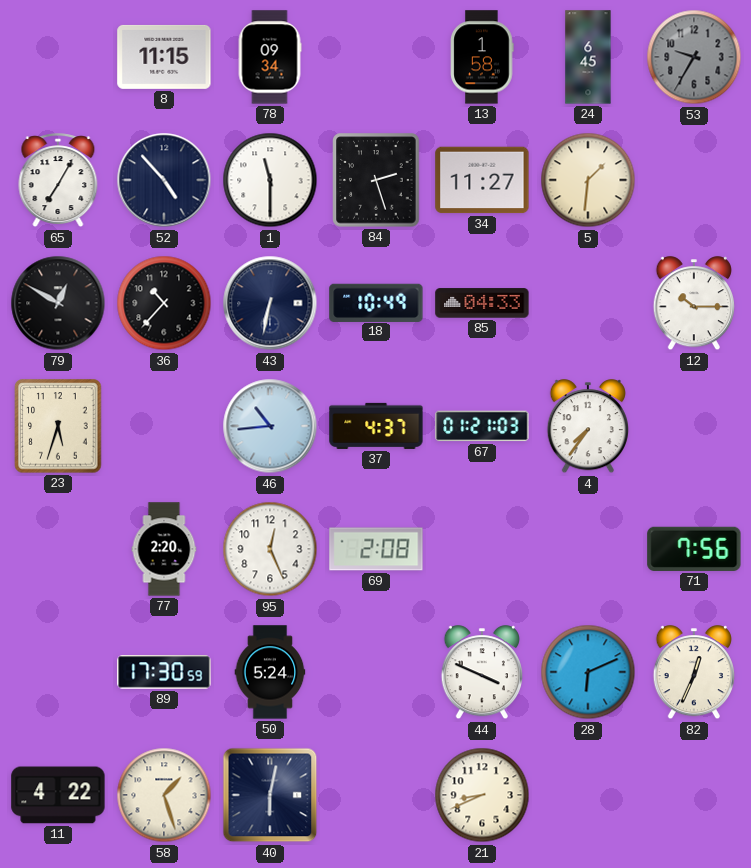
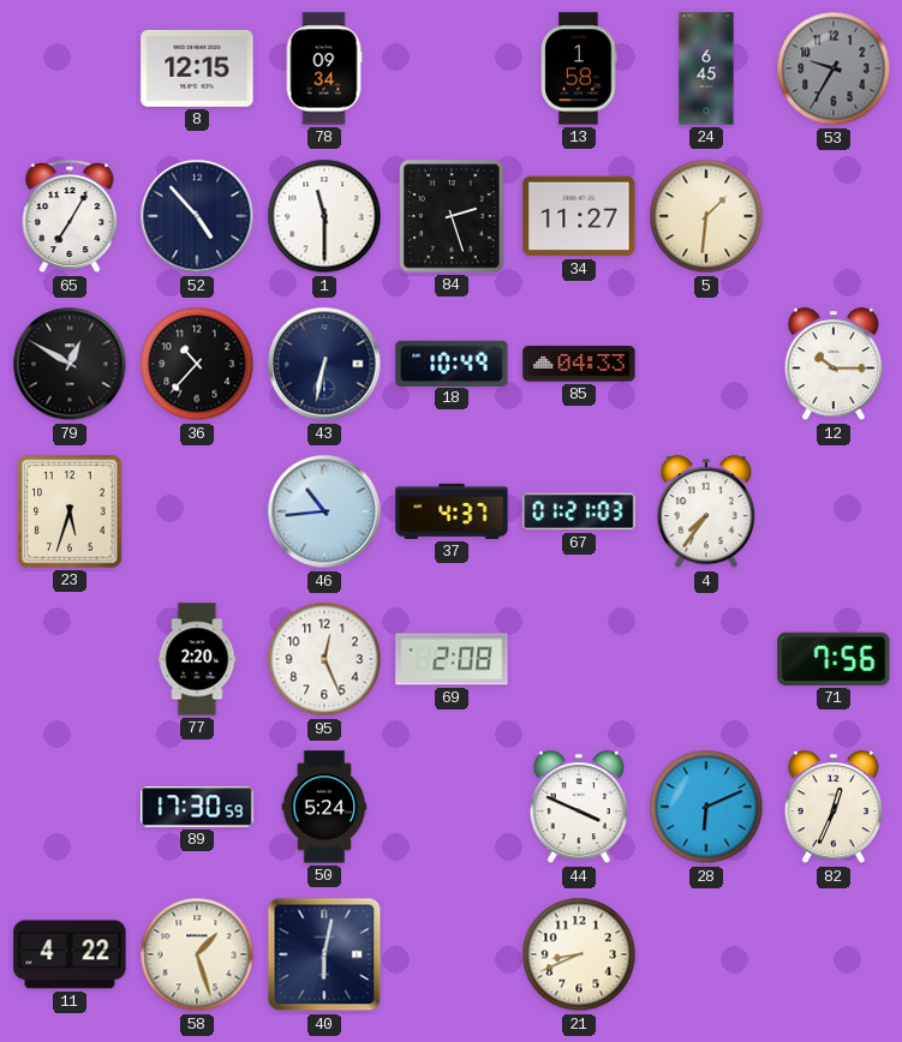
8: 11:15 -> 12:15
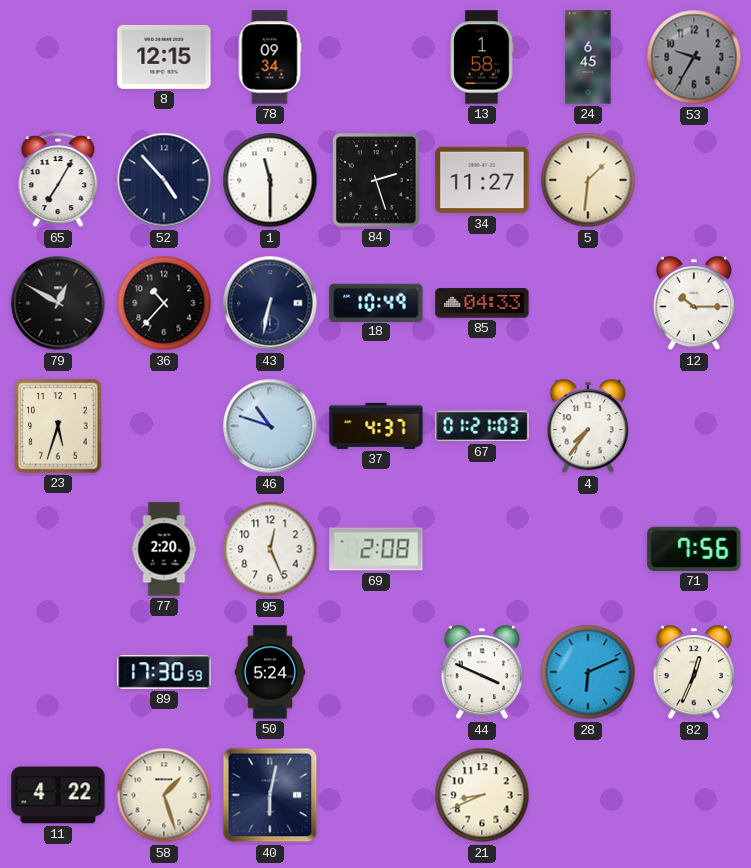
46: 10:44 -> 10:48
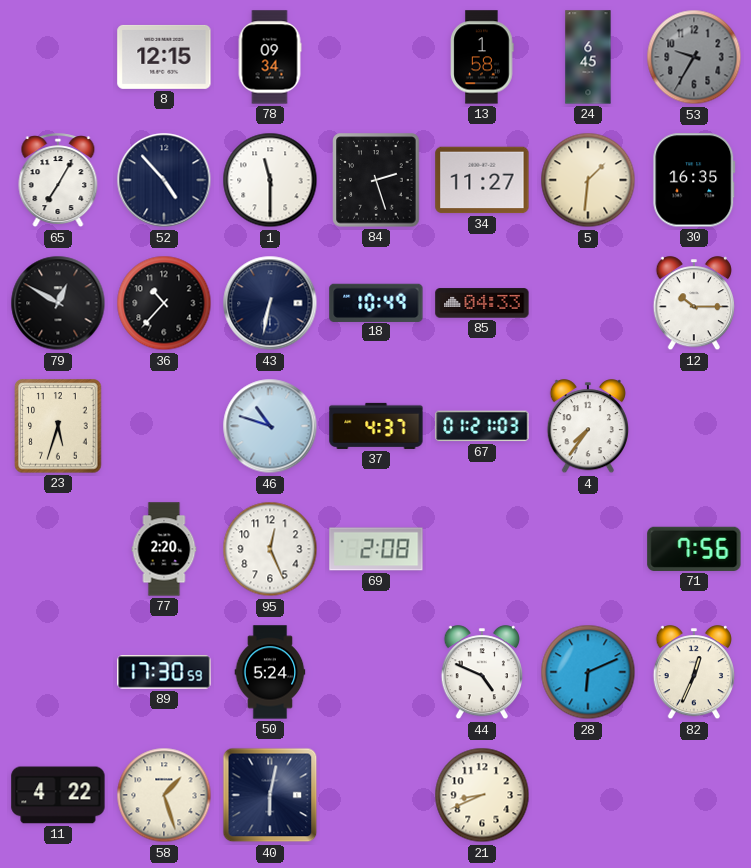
30: none -> 16:35
44: 3:49 -> 4:49
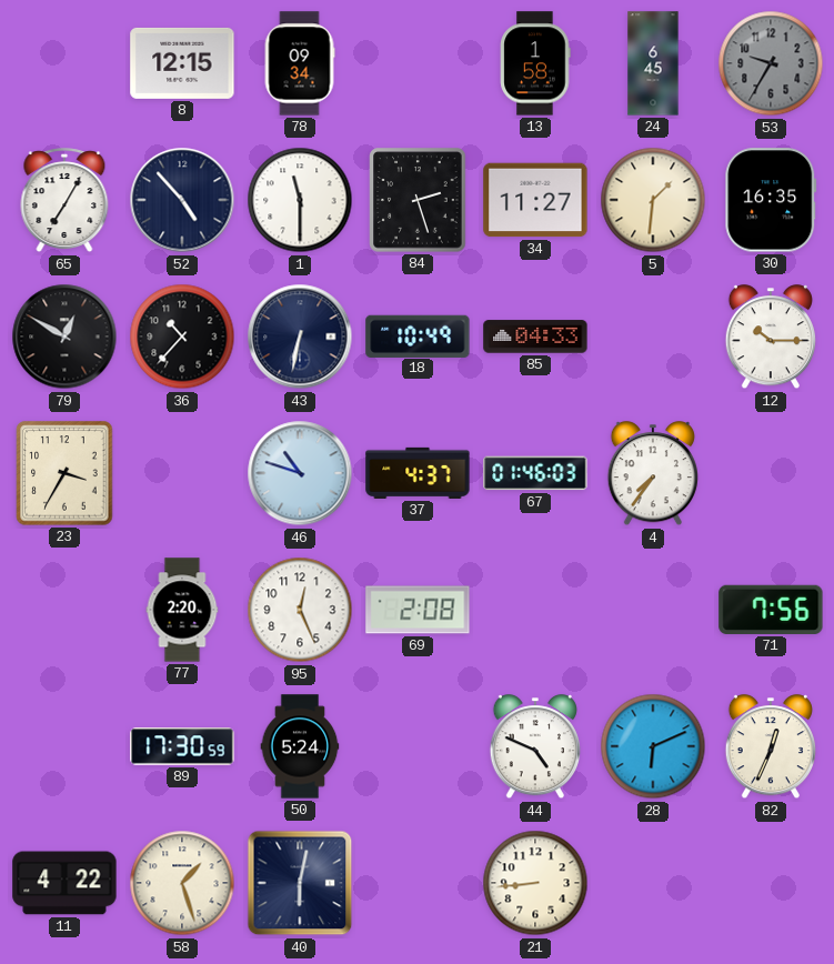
23: 5:33 -> 3:35
67: 01:21 -> 01:46
21: 8:41 -> 8:44
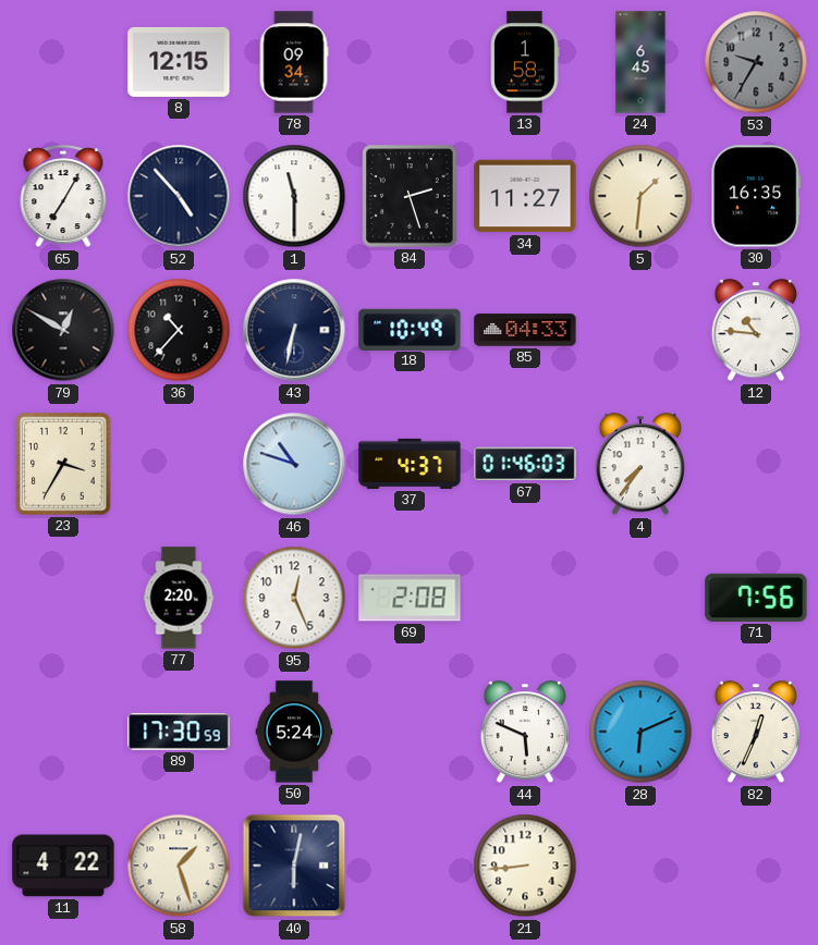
12: 10:15 -> 10:46
44: 4:49 -> 5:49
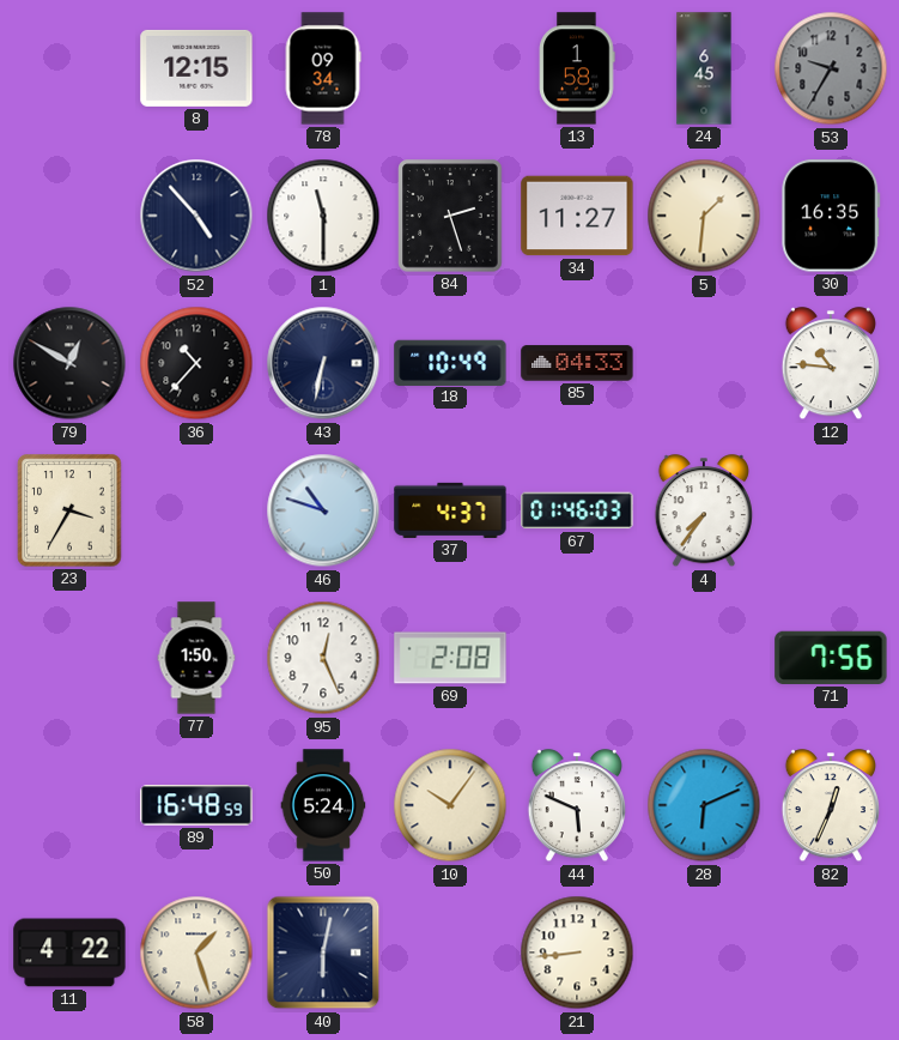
65: 7:05 -> none
77: 2:20 -> 1:50
89: 17:30 -> 16:48
10: none -> 10:06
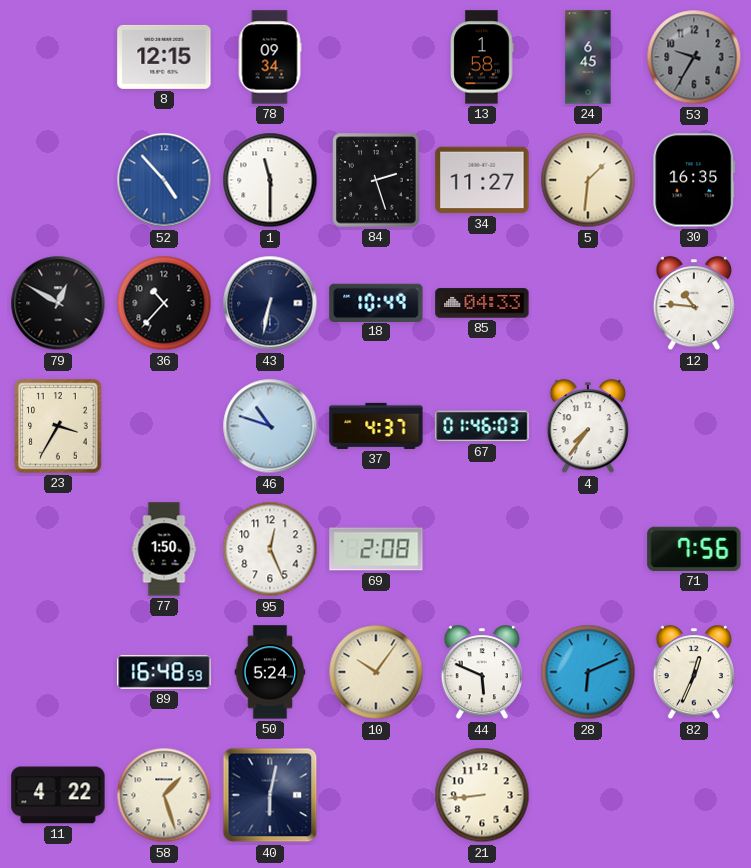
52 dial: navy -> blue
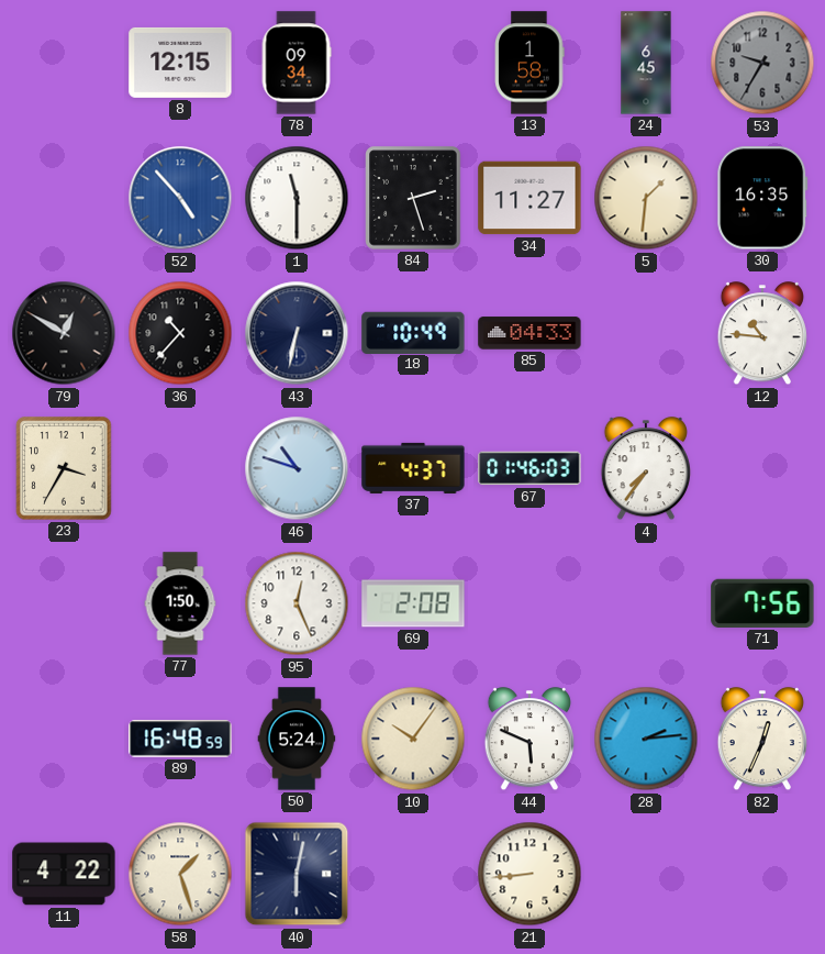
28: 6:11 -> 2:14
